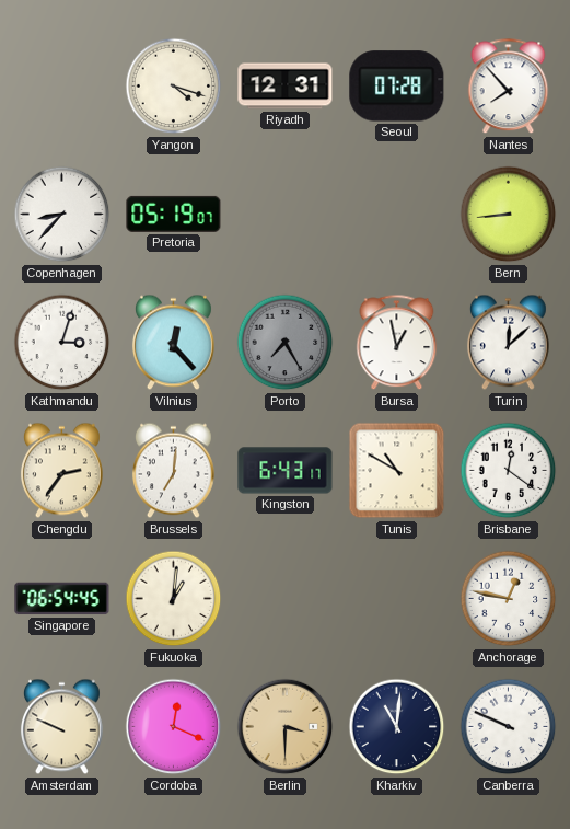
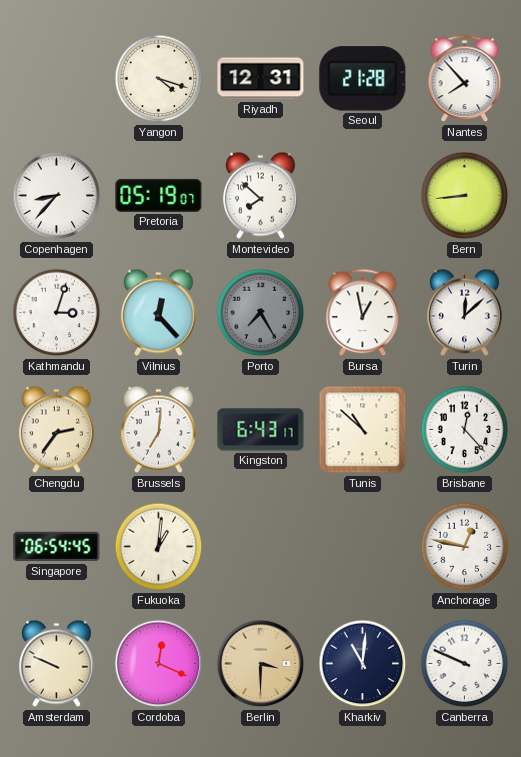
Seoul: 07:28 -> 21:28
Montevideo: none -> 7:52
Tunis: 10:50 -> 10:52
Brisbane: 12:21 -> 12:23
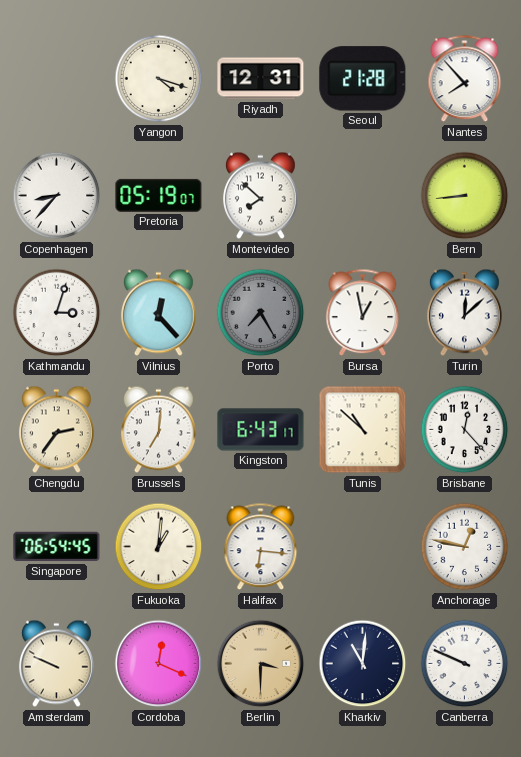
Halifax: none -> 6:16
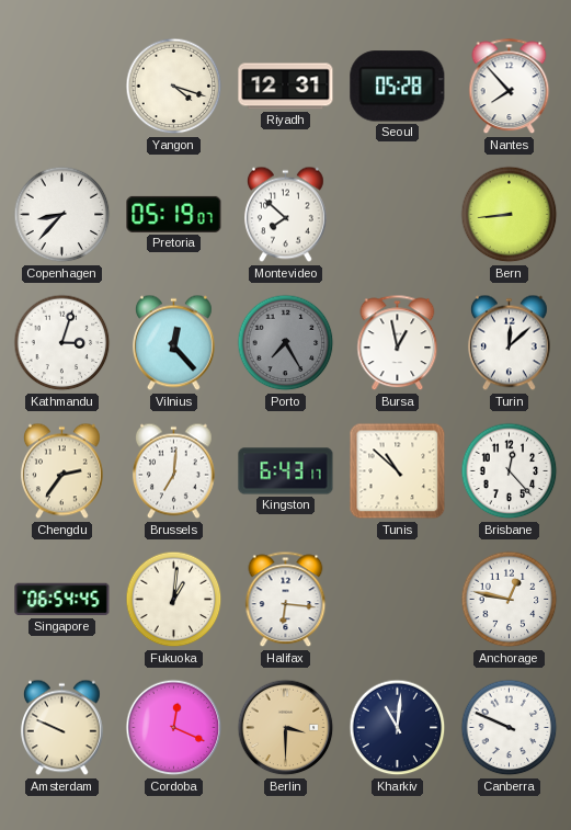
Seoul: 21:28 -> 05:28
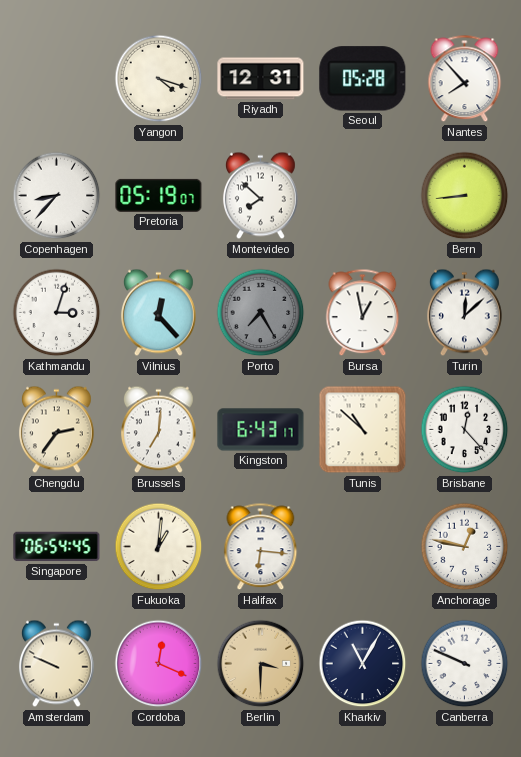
Kharkiv: 11:01 -> 11:05
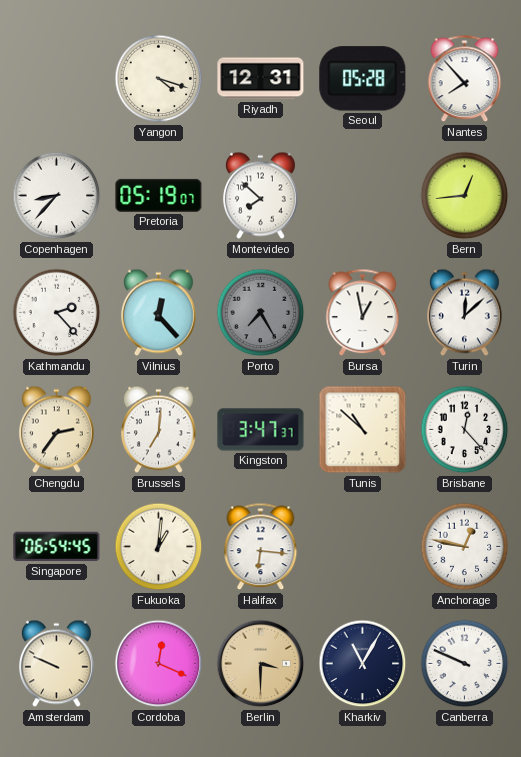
Bern: 8:44 -> 12:44
Kathmandu: 3:03 -> 2:23
Kingston: 6:43 -> 3:47
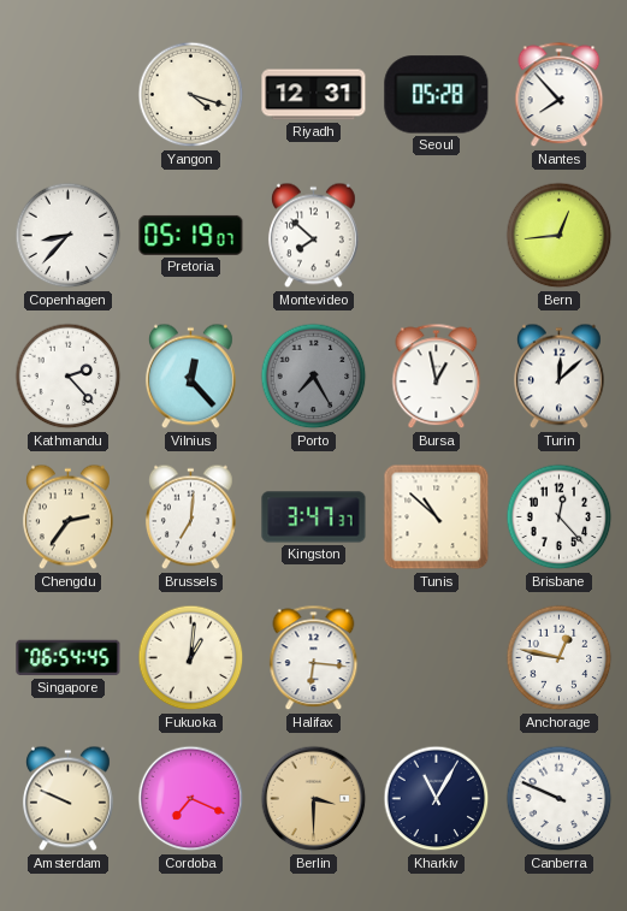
Cordoba: 12:19 -> 7:19
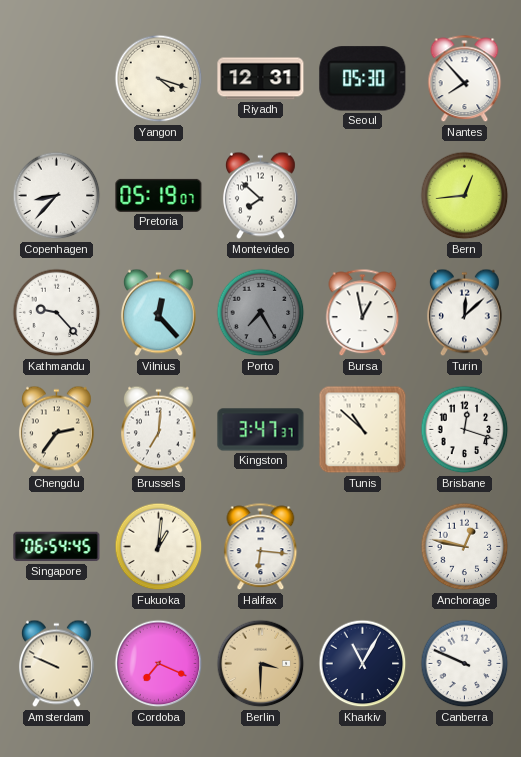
Seoul: 05:28 -> 05:30
Kathmandu: 2:23 -> 9:23
Brisbane: 12:23 -> 12:18
